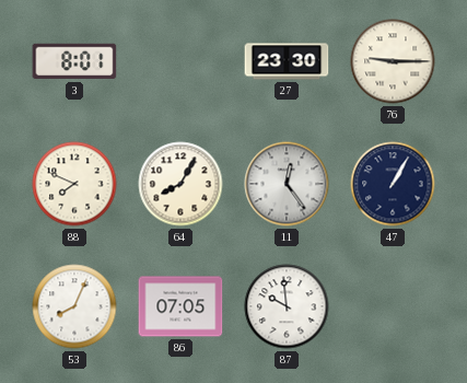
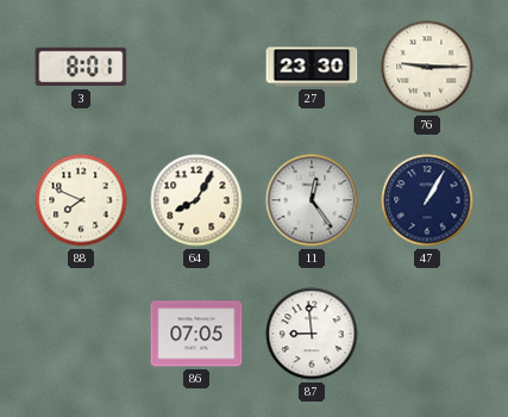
53: 8:04 -> none
87: 9:59 -> 8:59
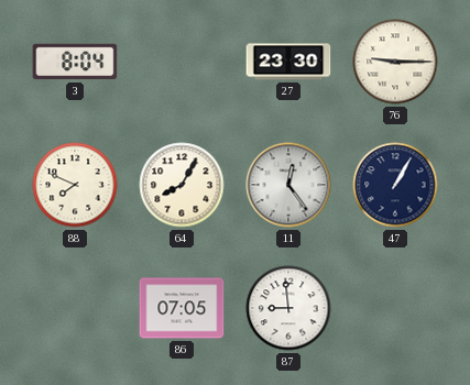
3: 8:01 -> 8:04
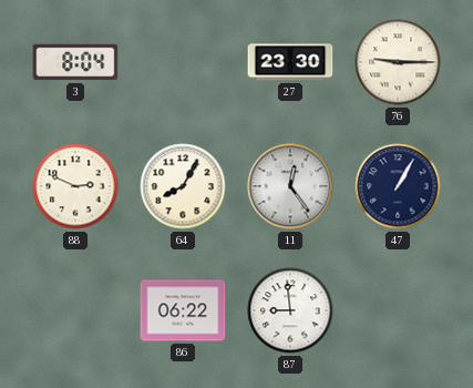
88: 7:49 -> 2:49
86: 07:05 -> 06:22
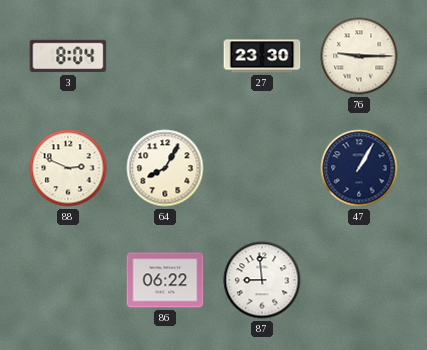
11: 12:24 -> none
